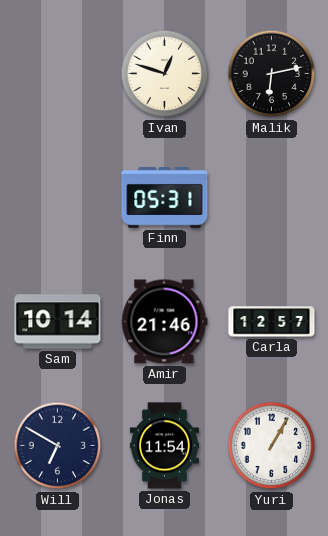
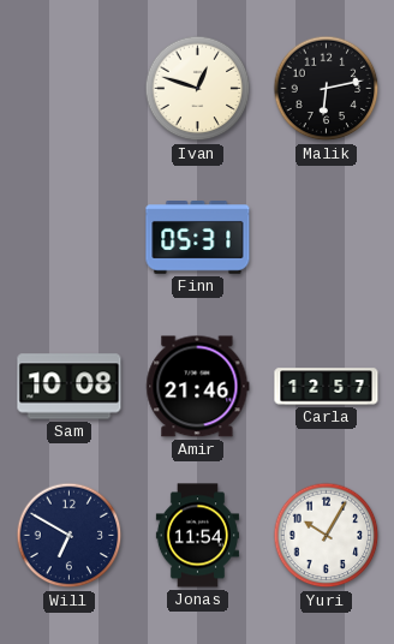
Sam: 10:14 -> 10:08
Yuri: 1:05 -> 10:05
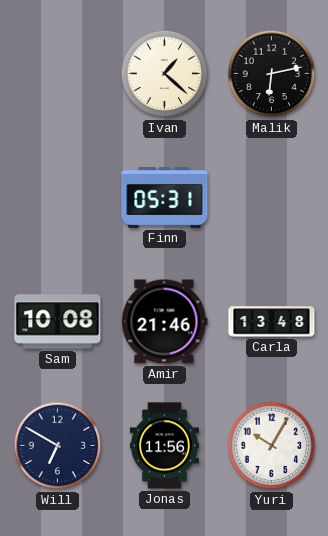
Ivan: 12:48 -> 1:22
Carla: 12:57 -> 13:48
Jonas: 11:54 -> 11:56
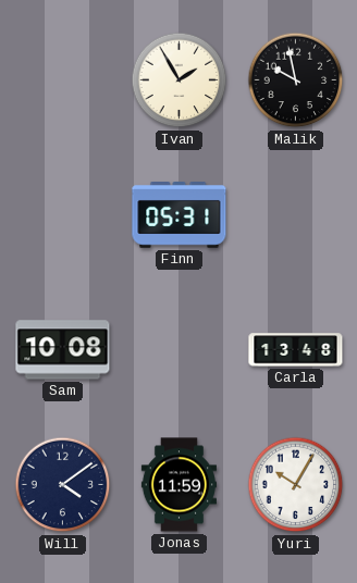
Ivan: 1:22 -> 1:55
Malik: 6:13 -> 9:58
Amir: 21:46 -> none
Will: 6:50 -> 4:09
Jonas: 11:56 -> 11:59
